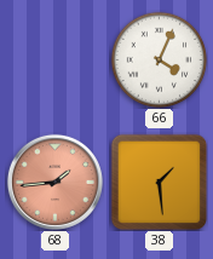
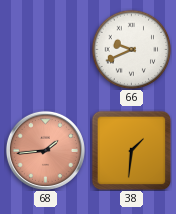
66: 4:04 -> 9:41
38: 1:29 -> 1:31
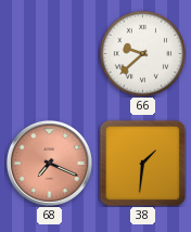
66: 9:41 -> 9:38
68: 1:44 -> 7:19
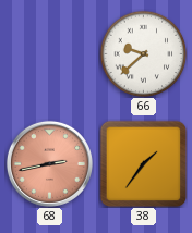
68: 7:19 -> 2:43
38: 1:31 -> 1:36
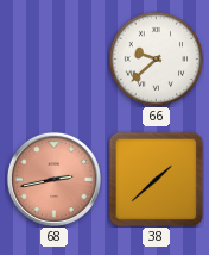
38: 1:36 -> 1:38
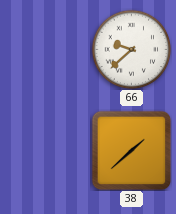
68: 2:43 -> none
